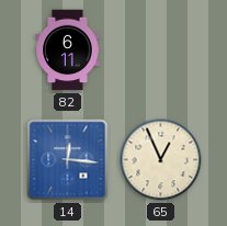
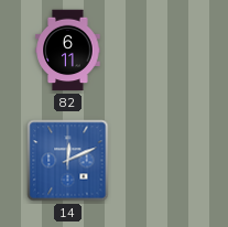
14: 12:16 -> 12:11
65: 12:56 -> none
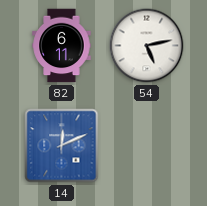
54: none -> 5:13
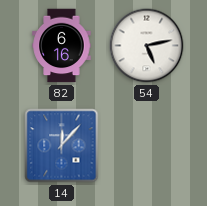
82: 6:11 -> 6:16
14: 12:11 -> 12:07
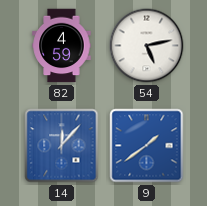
82: 6:16 -> 4:59
9: none -> 1:39
